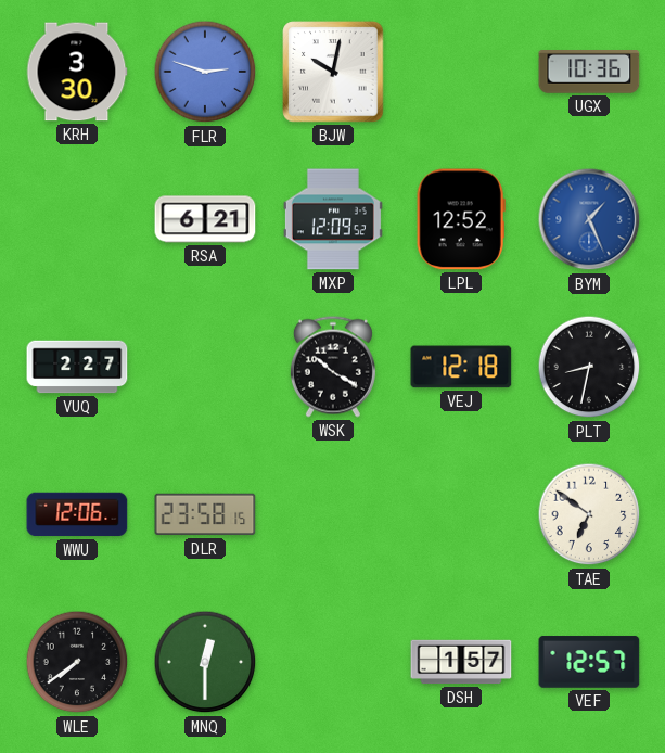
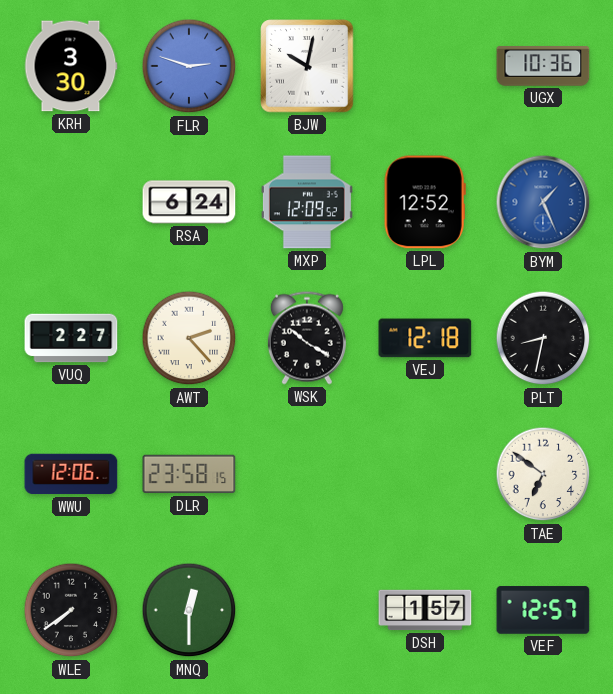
RSA: 6:21 -> 6:24
AWT: none -> 2:23
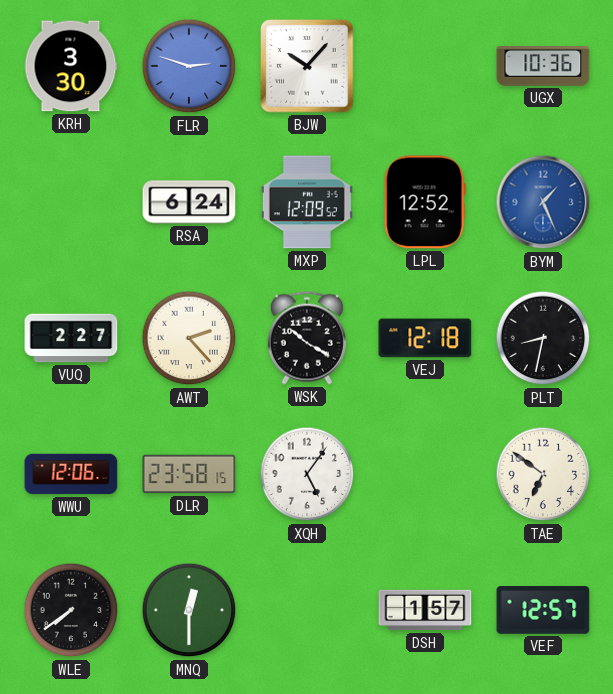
BJW: 10:02 -> 10:07
XQH: none -> 5:06
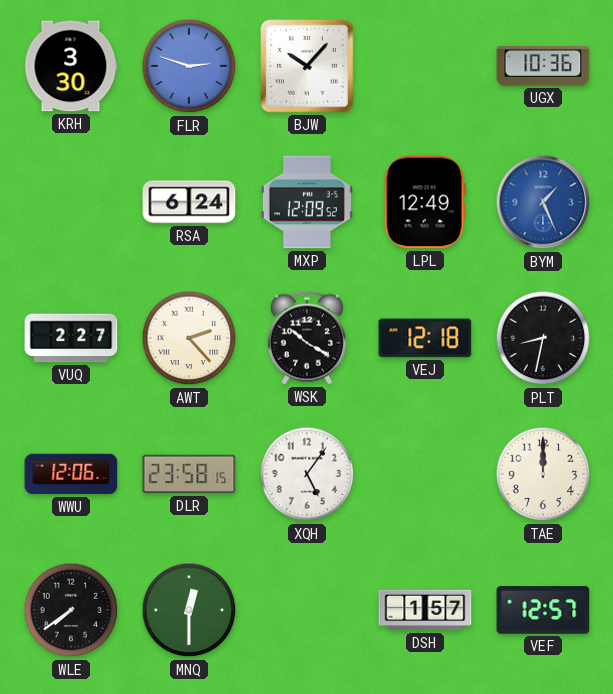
LPL: 12:52 -> 12:49
TAE: 6:51 -> 12:00
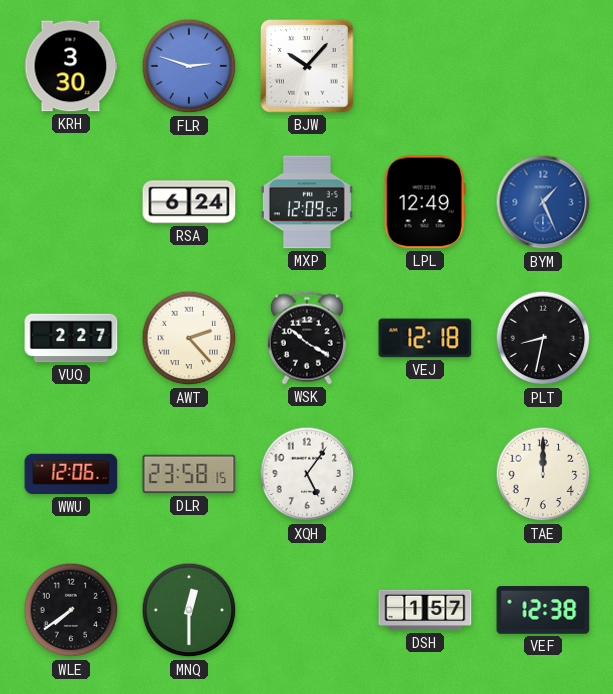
UGX: 10:36 -> none
VEF: 12:57 -> 12:38
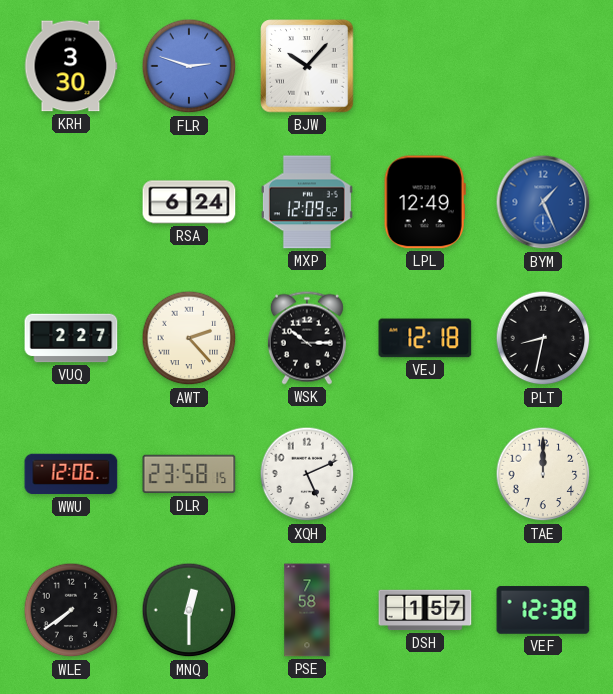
WSK: 10:20 -> 10:15
XQH: 5:06 -> 5:11
PSE: none -> 7:58
